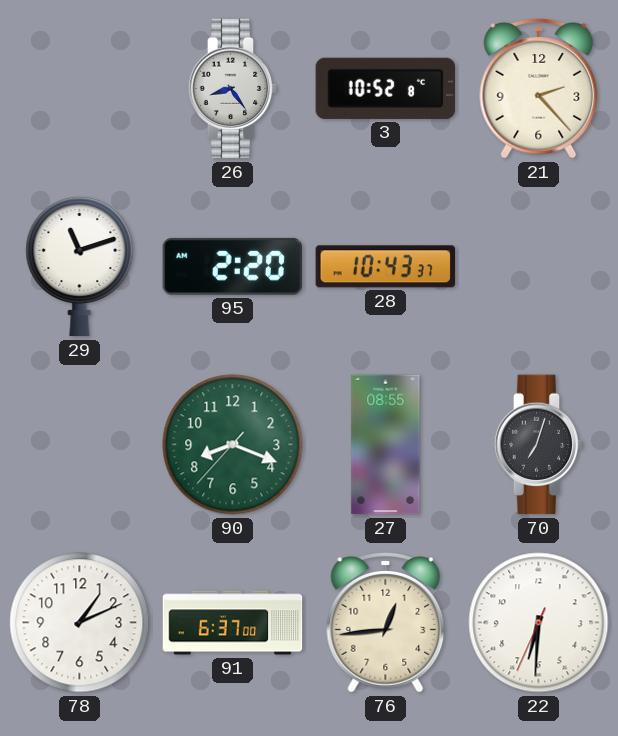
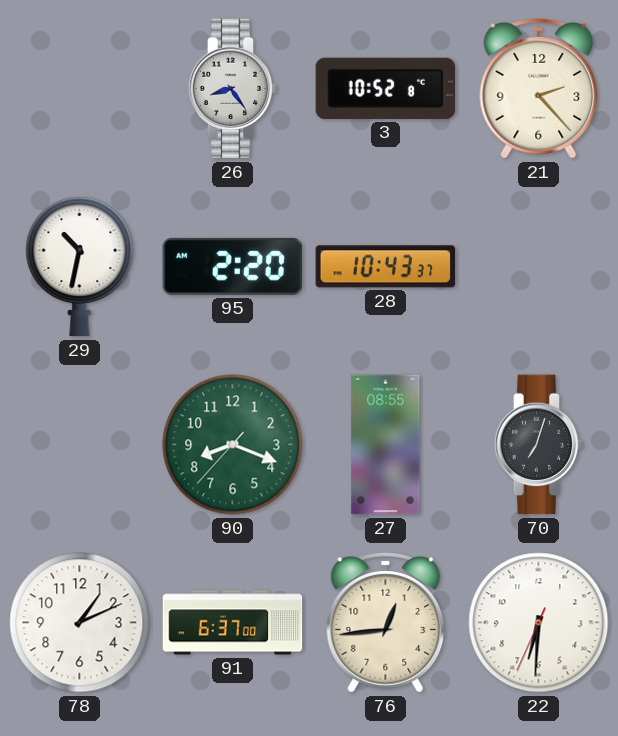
29: 11:12 -> 10:32
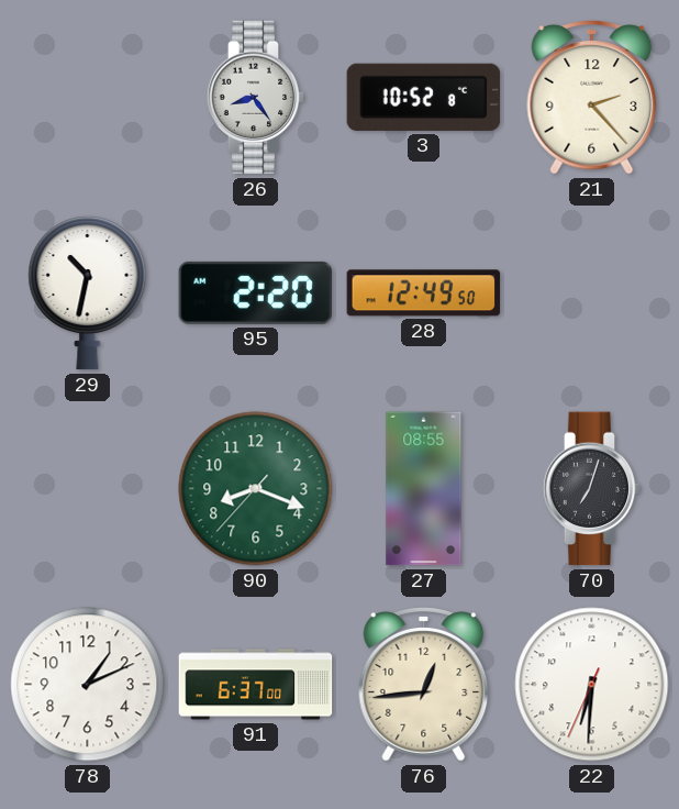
28: 10:43 -> 12:49
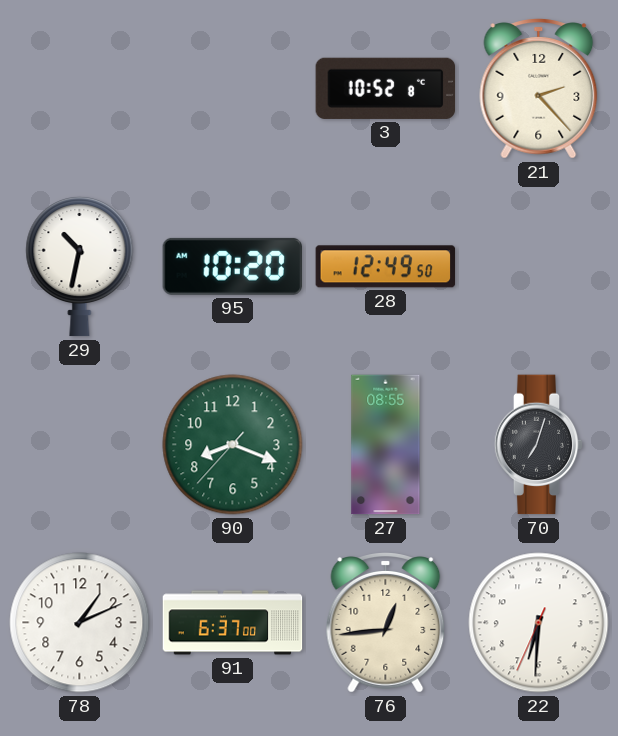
26: 8:24 -> none
95: 2:20 -> 10:20
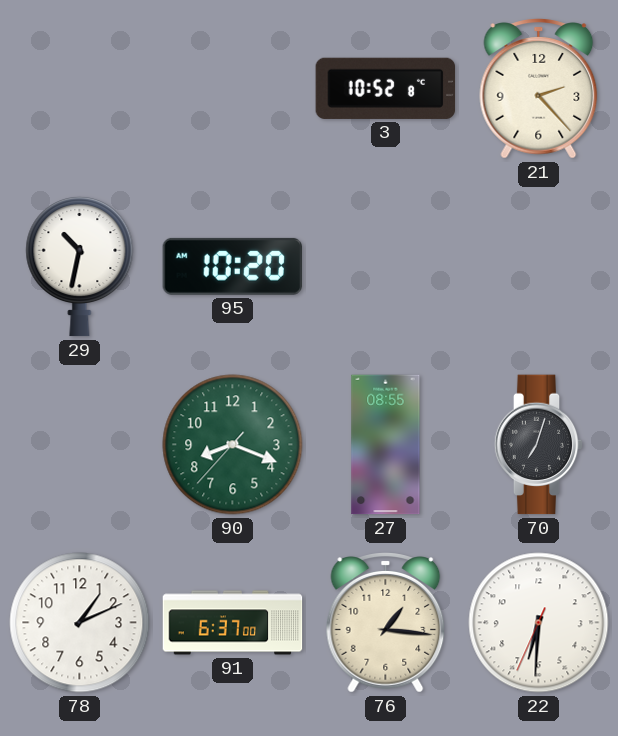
28: 12:49 -> none
76: 12:44 -> 1:16
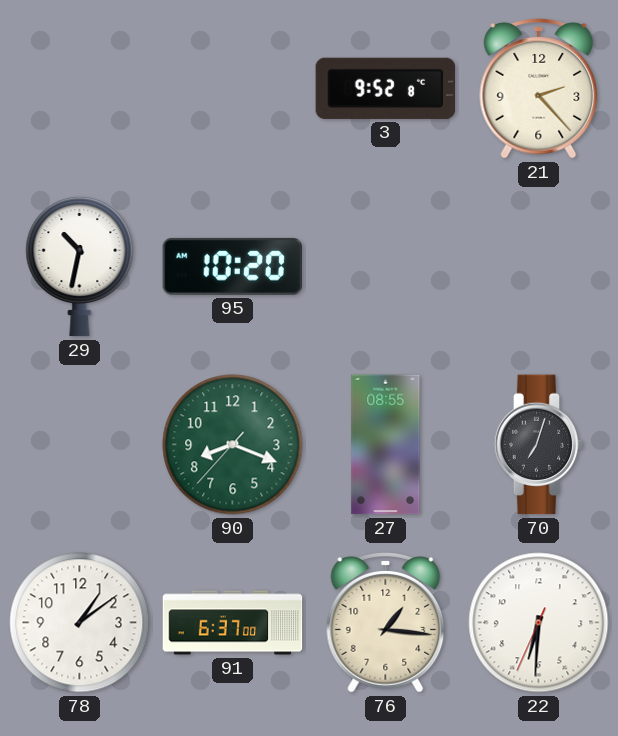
3: 10:52 -> 9:52
78: 1:11 -> 1:09
